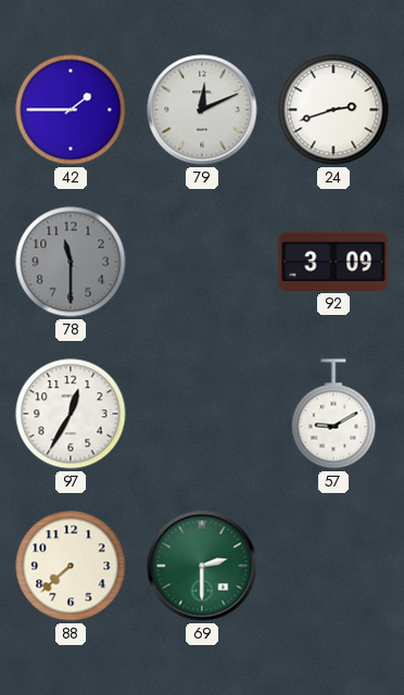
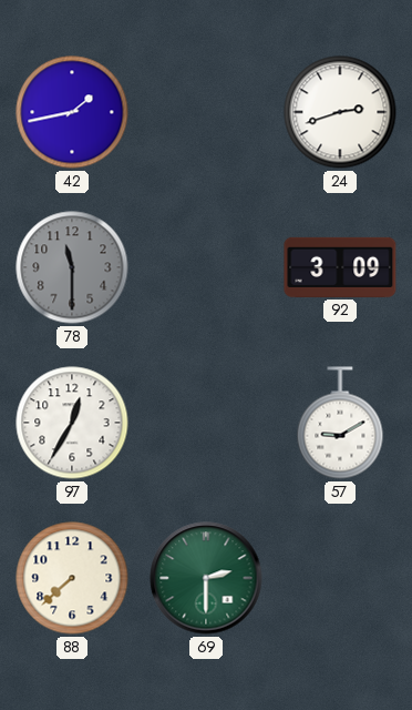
42: 1:45 -> 1:43
79: 12:11 -> none
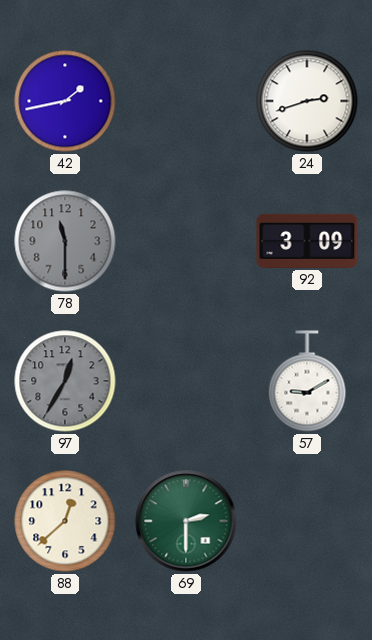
97 dial: white -> grey
88: 7:38 -> 12:38
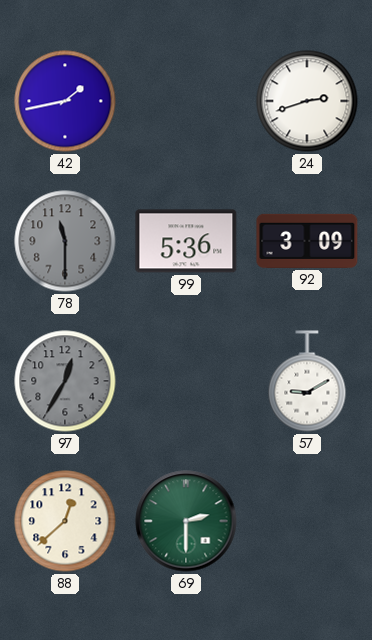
99: none -> 5:36
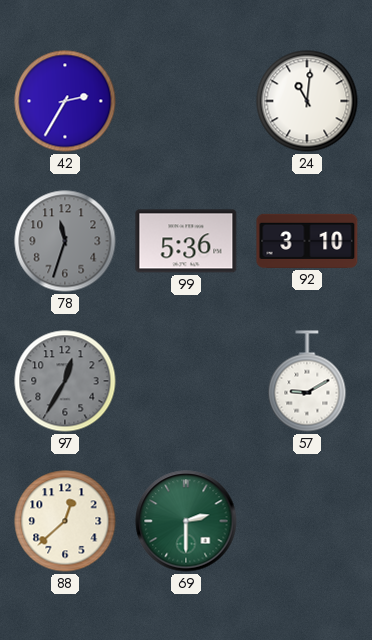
42: 1:43 -> 2:35
24: 2:42 -> 11:01
78: 11:30 -> 11:33
92: 3:09 -> 3:10
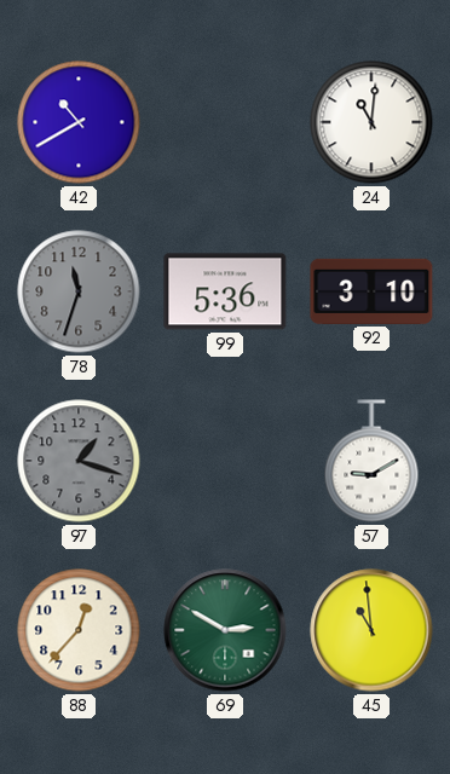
42: 2:35 -> 10:40
97: 12:35 -> 1:18
88: 12:38 -> 12:37
69: 2:30 -> 2:50
45: none -> 10:59
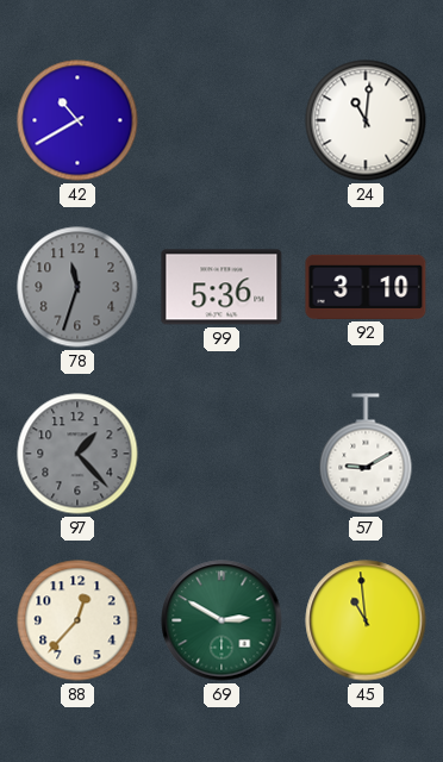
97: 1:18 -> 1:23
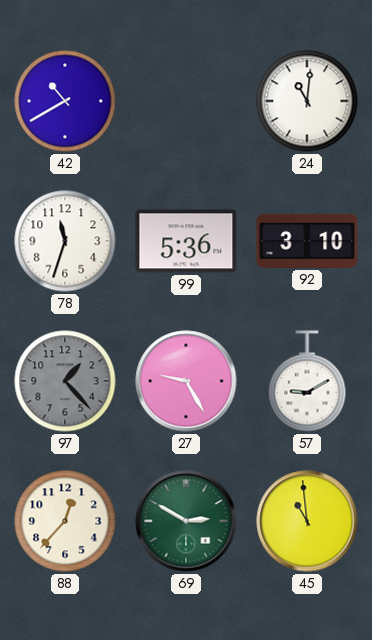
78 dial: grey -> white
27: none -> 9:25
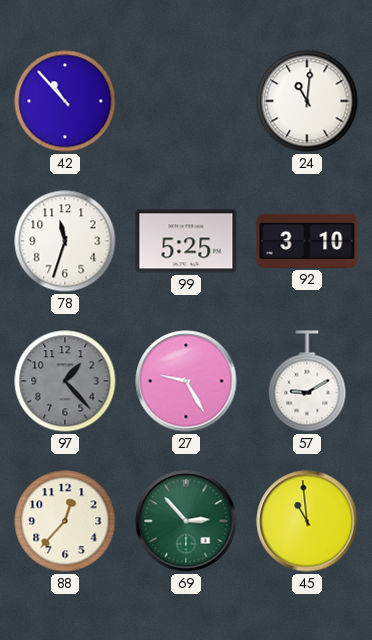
42: 10:40 -> 10:53
99: 5:36 -> 5:25
69: 2:50 -> 2:53
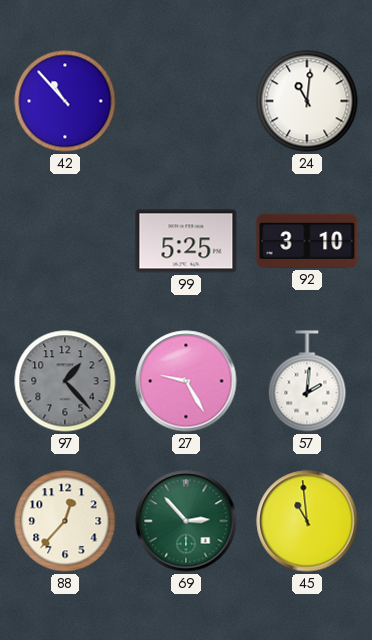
78: 11:33 -> none
57: 9:10 -> 2:01
